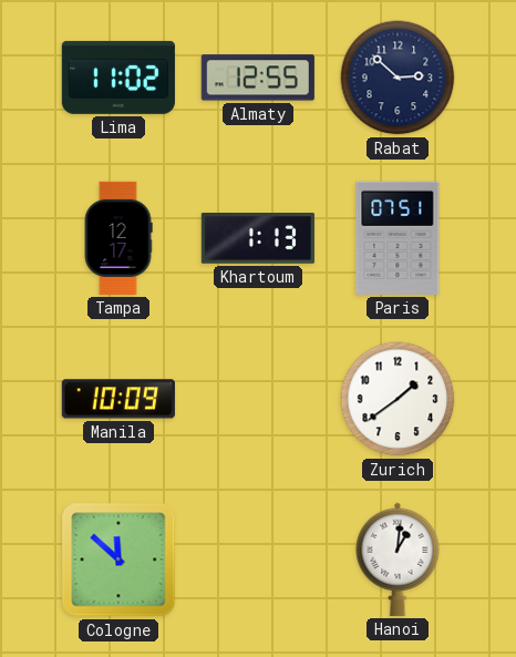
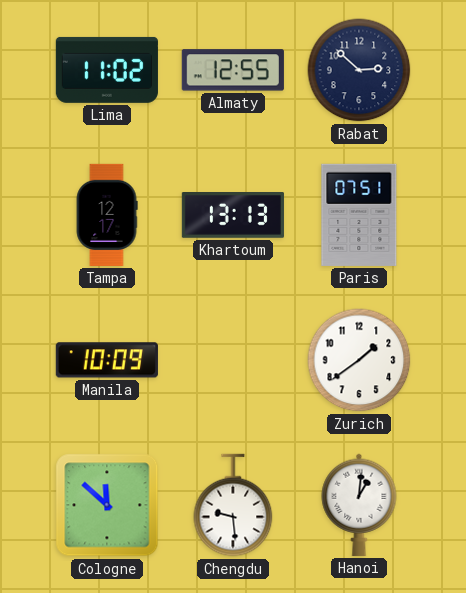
Khartoum: 1:13 -> 13:13
Chengdu: none -> 9:29
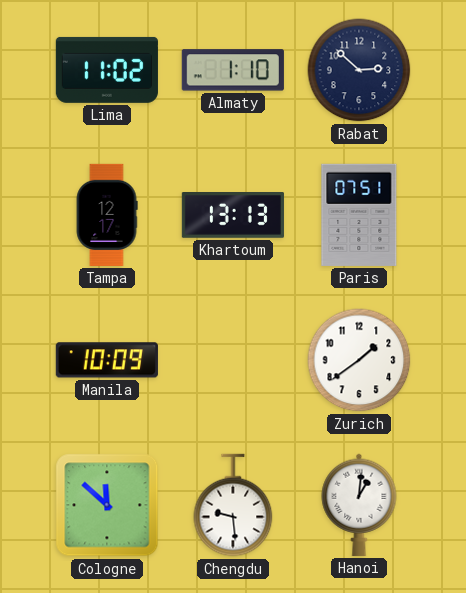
Almaty: 12:55 -> 1:10
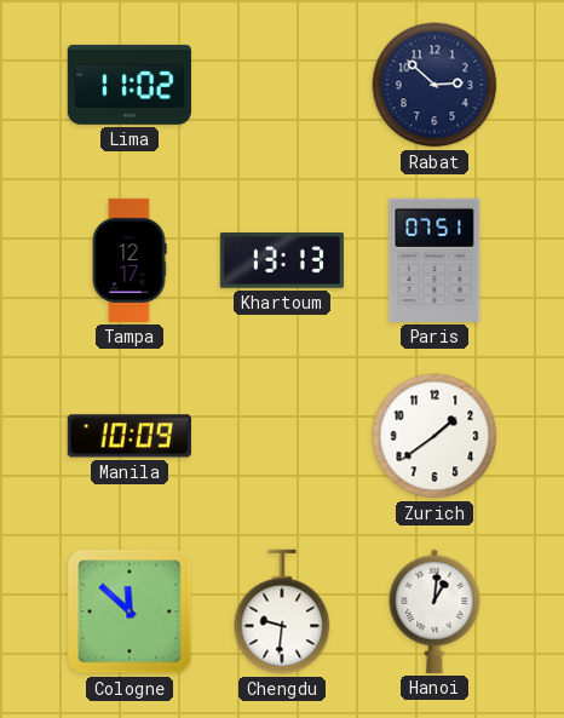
Almaty: 1:10 -> none
Chengdu: 9:29 -> 9:31
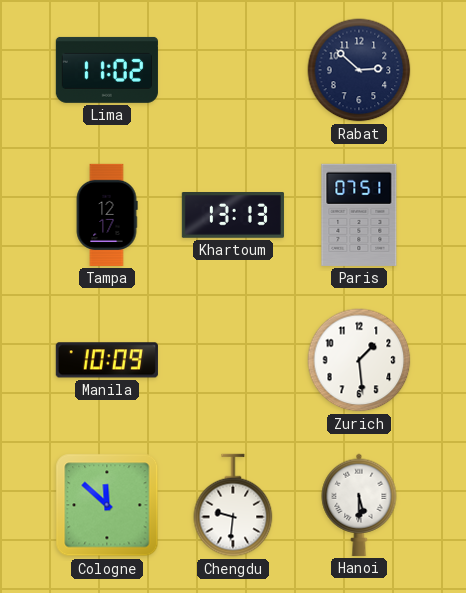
Zurich: 1:39 -> 1:29
Hanoi: 1:01 -> 5:30
